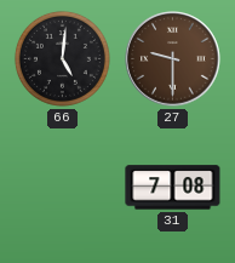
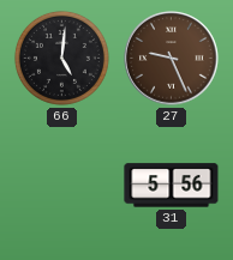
27: 9:30 -> 9:26
31: 7:08 -> 5:56
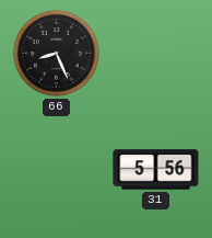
66: 5:01 -> 8:26
27: 9:26 -> none
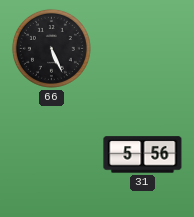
66: 8:26 -> 5:26
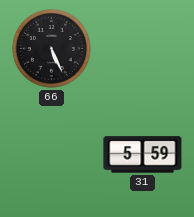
31: 5:56 -> 5:59
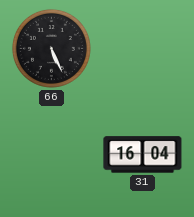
31: 5:59 -> 16:04
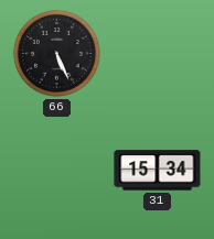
31: 16:04 -> 15:34
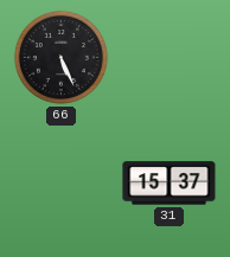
31: 15:34 -> 15:37
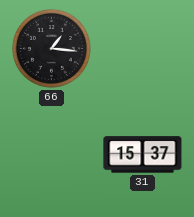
66: 5:26 -> 1:16
